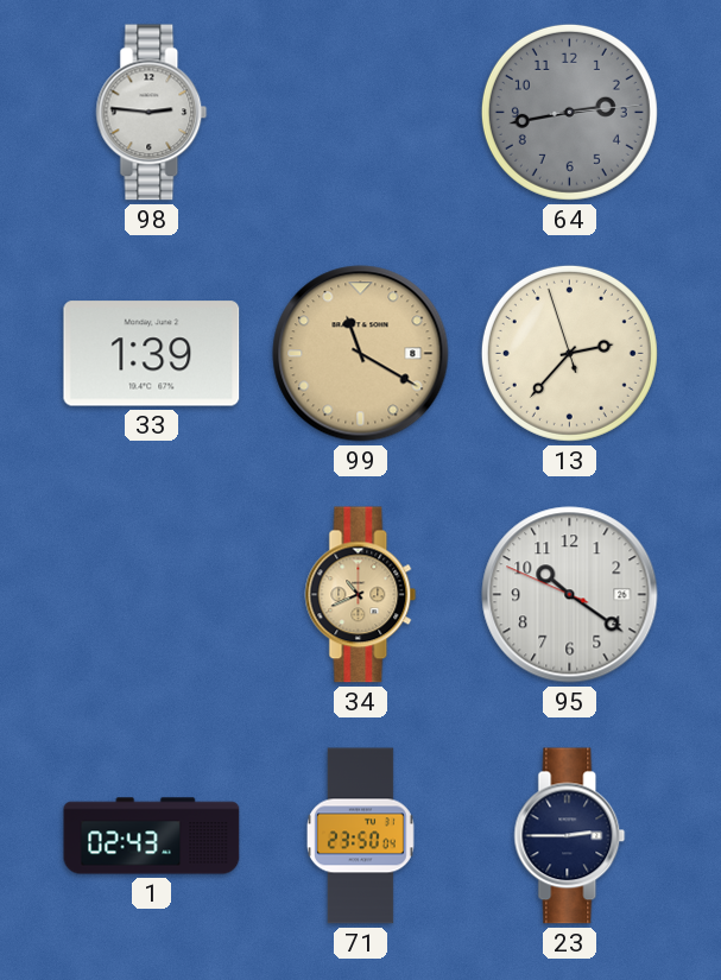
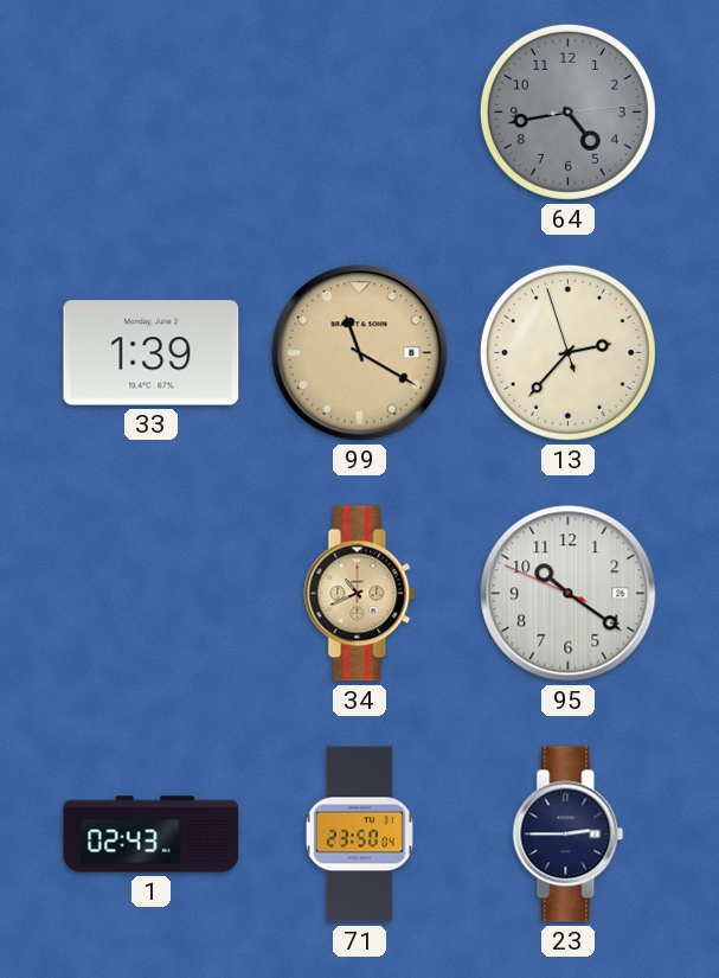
98: 2:46 -> none
64: 2:43 -> 4:43
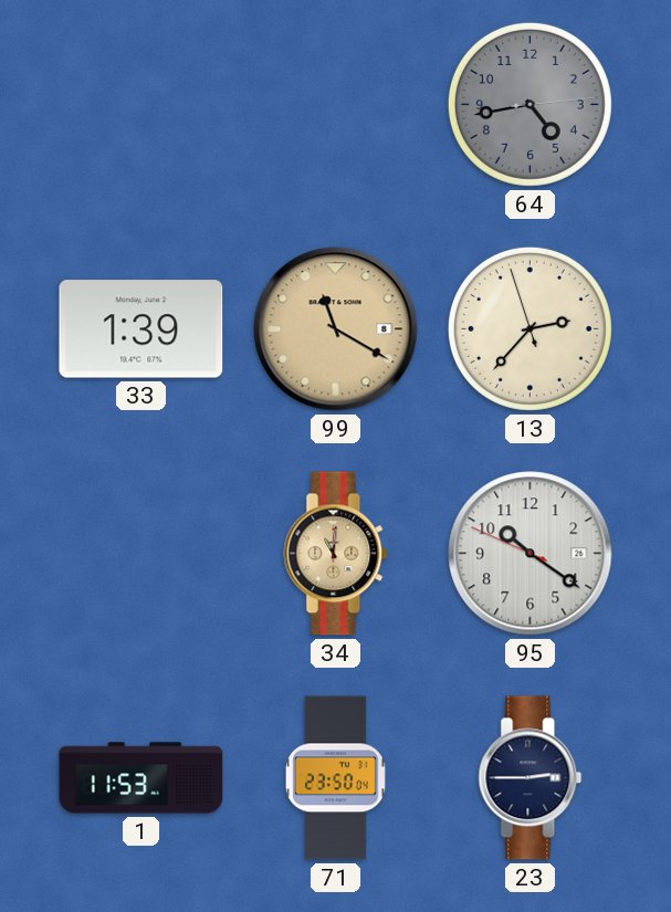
34: 10:41 -> 11:01
1: 02:43 -> 11:53
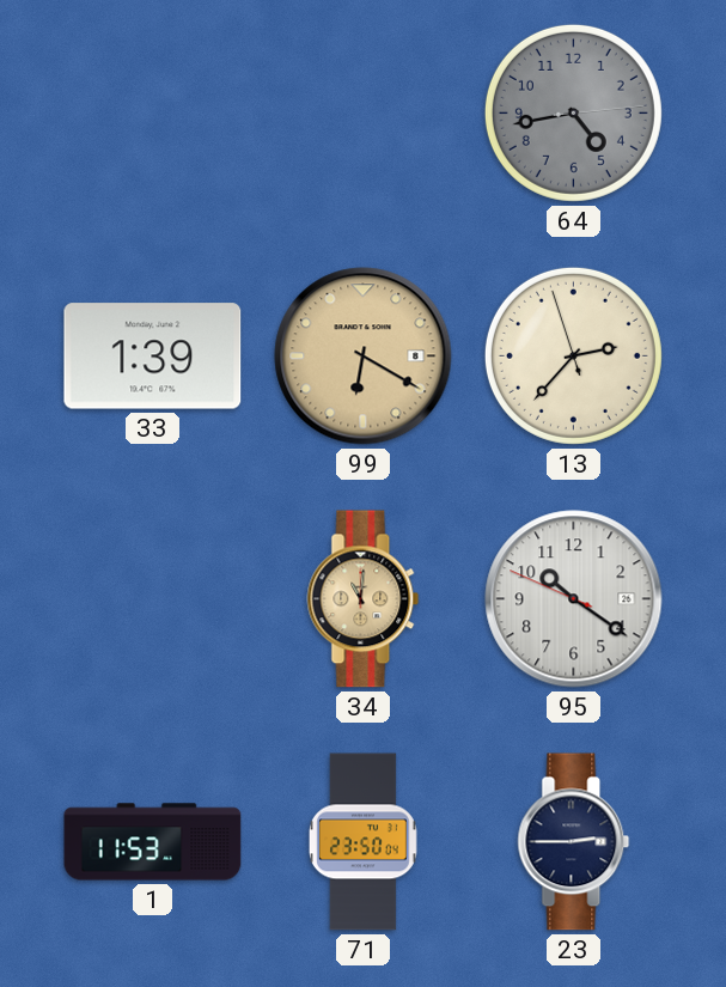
99: 11:20 -> 6:20
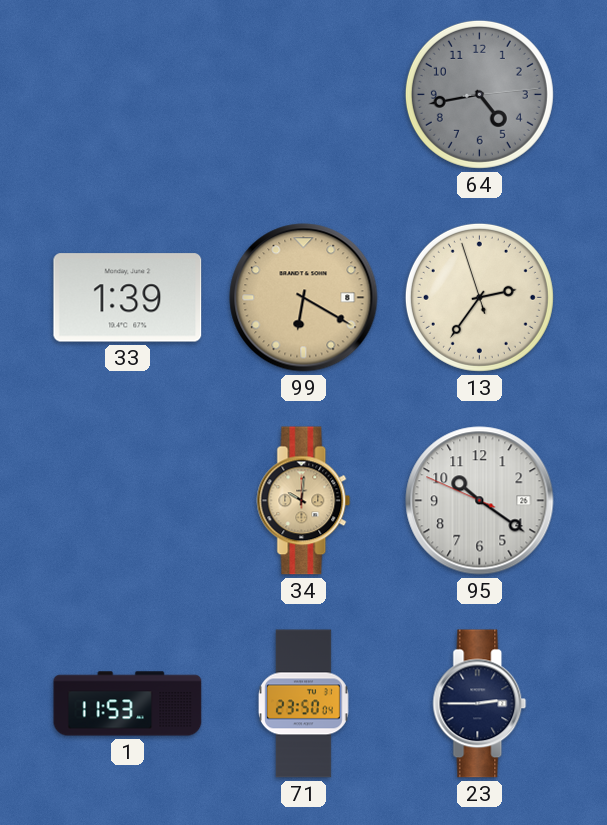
13: 2:36 -> 2:35
34: 11:01 -> 10:01
